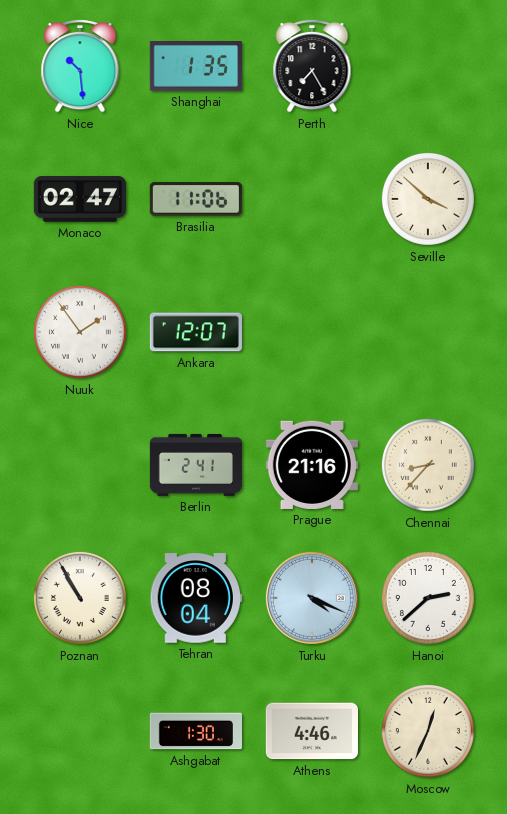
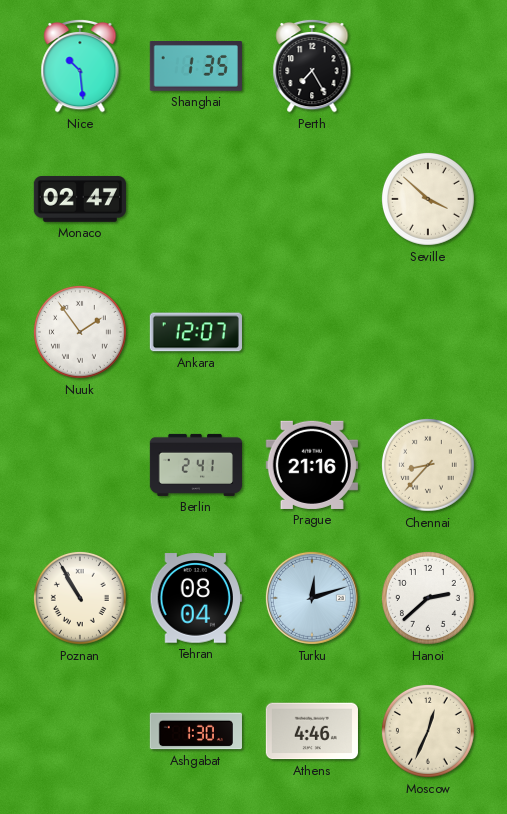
Brasilia: 11:06 -> none
Turku: 4:19 -> 12:12
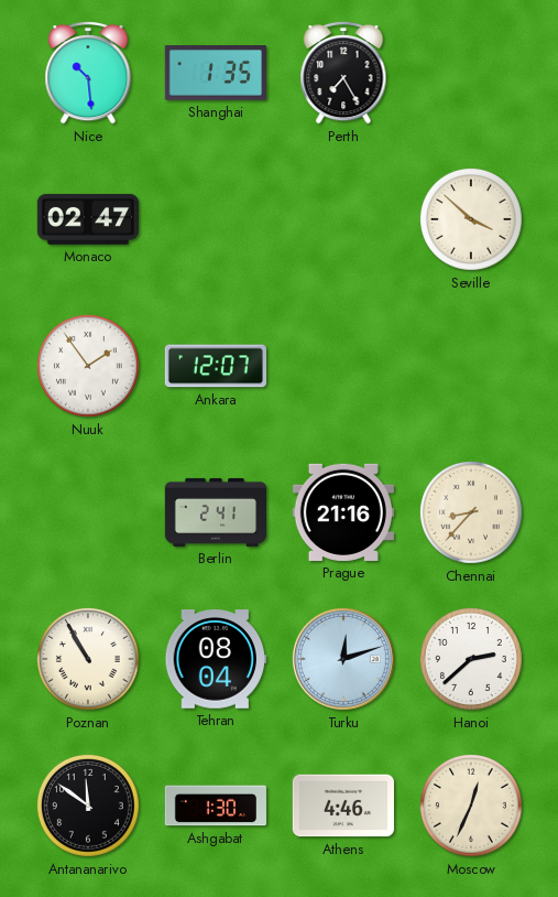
Antananarivo: none -> 11:51
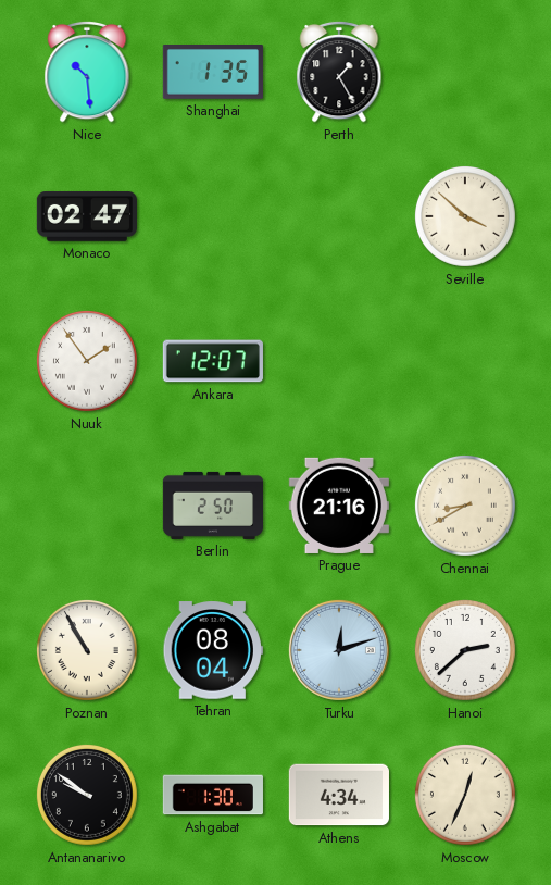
Perth: 7:25 -> 1:25
Berlin: 2:41 -> 2:50
Chennai: 8:37 -> 8:40
Antananarivo: 11:51 -> 9:51
Athens: 4:46 -> 4:34
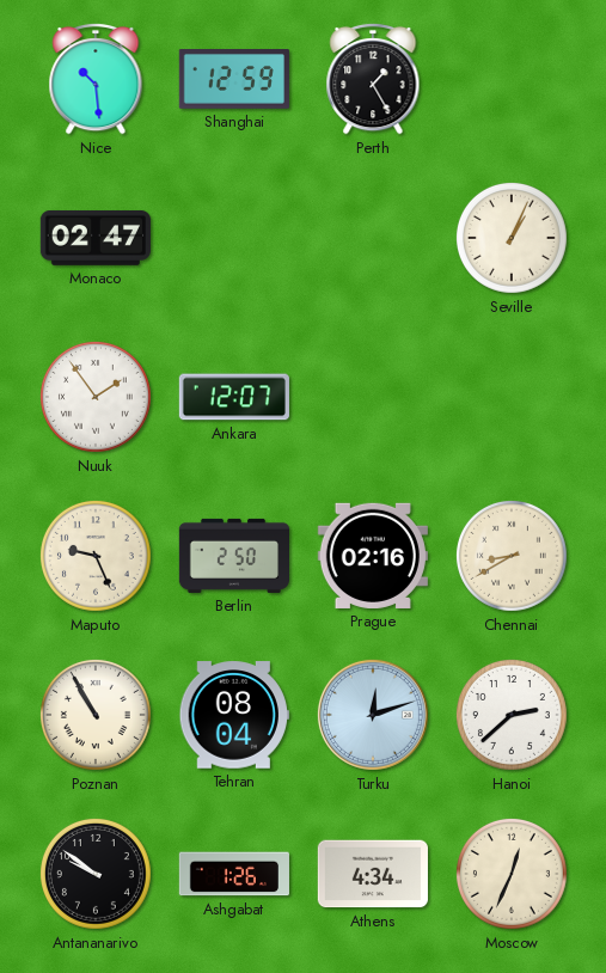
Shanghai: 1:35 -> 12:59
Seville: 3:52 -> 1:04
Maputo: none -> 9:26
Prague: 21:16 -> 02:16
Ashgabat: 1:30 -> 1:26
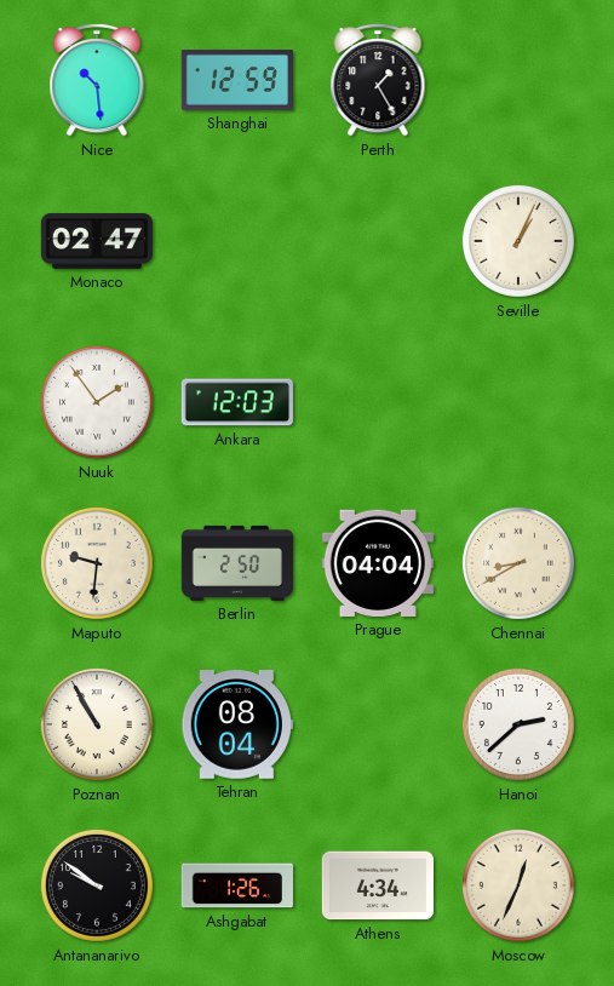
Ankara: 12:07 -> 12:03
Maputo: 9:26 -> 9:31
Prague: 02:16 -> 04:04
Turku: 12:12 -> none
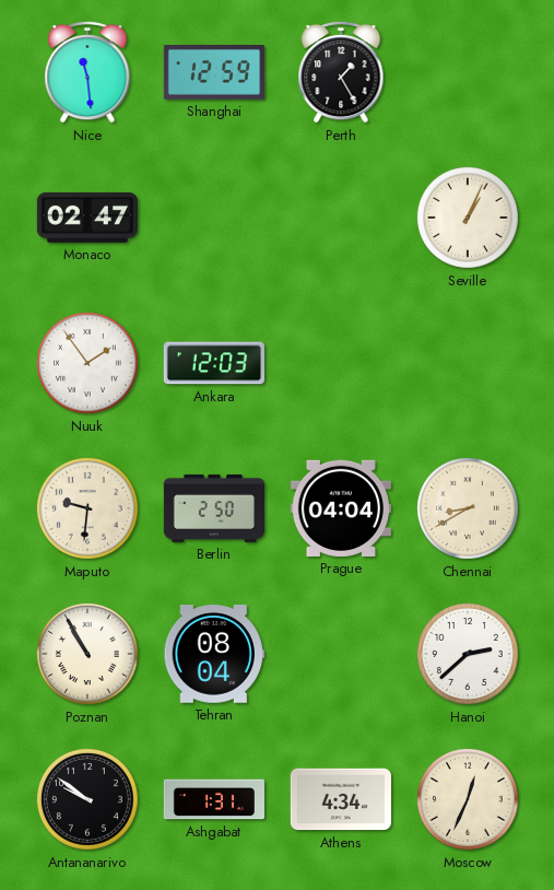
Nice: 10:29 -> 11:29
Ashgabat: 1:26 -> 1:31
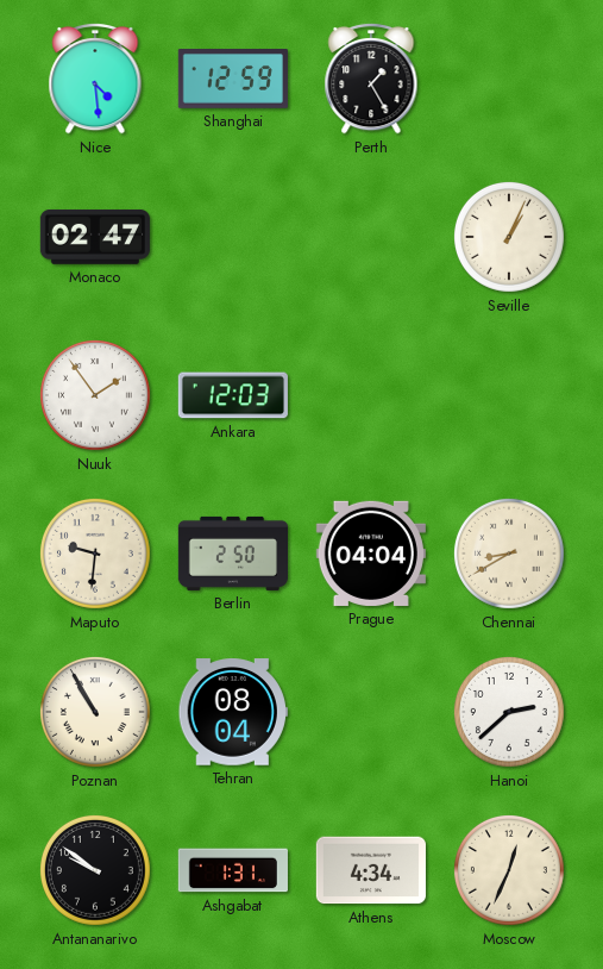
Nice: 11:29 -> 4:29
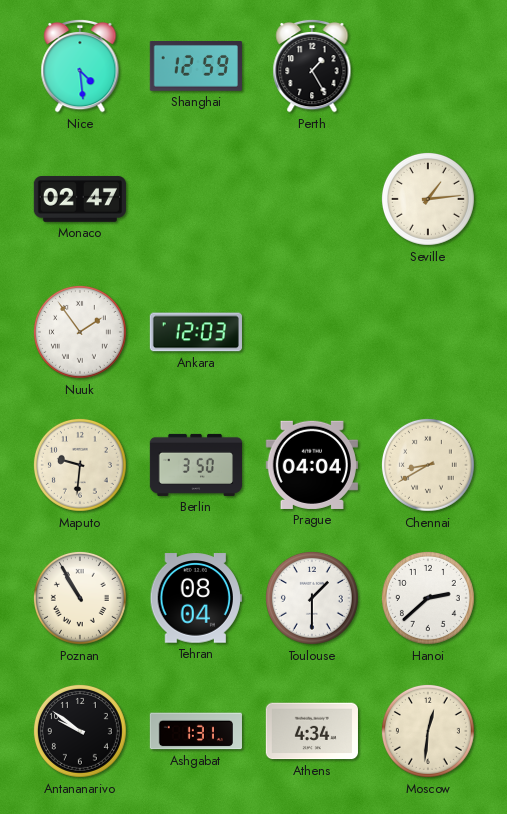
Seville: 1:04 -> 1:14
Berlin: 2:50 -> 3:50
Toulouse: none -> 1:30
Moscow: 12:34 -> 12:31
